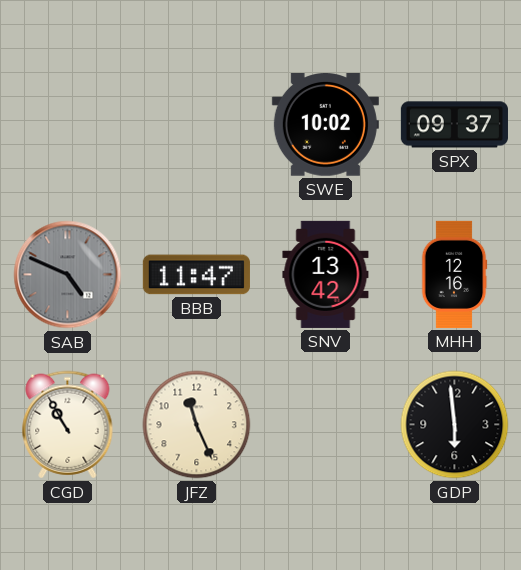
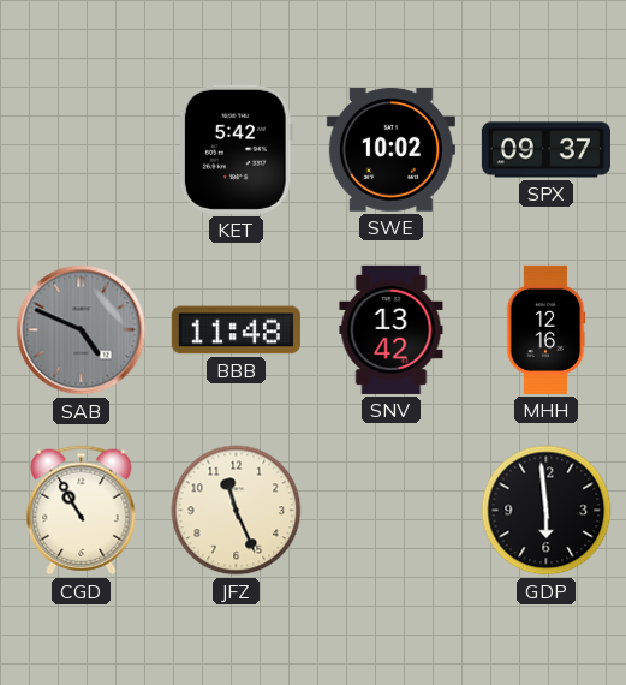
KET: none -> 5:42
BBB: 11:47 -> 11:48
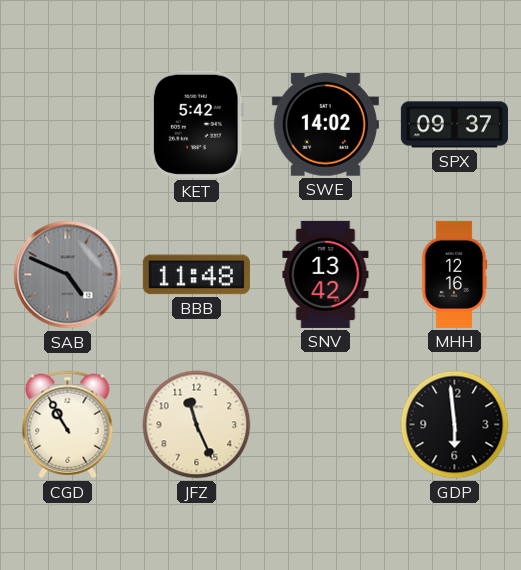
SWE: 10:02 -> 14:02
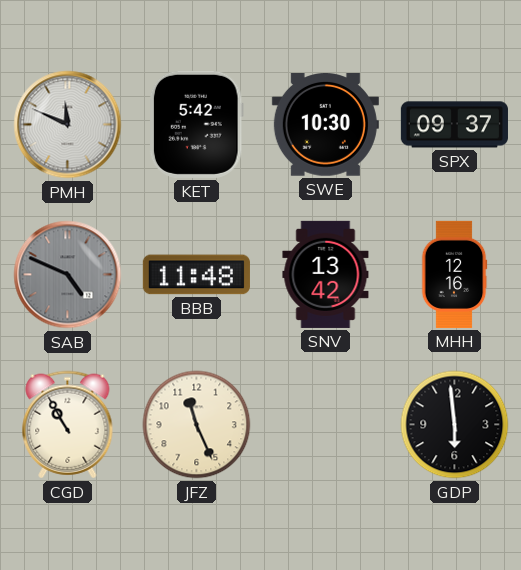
PMH: none -> 11:49
SWE: 14:02 -> 10:30
